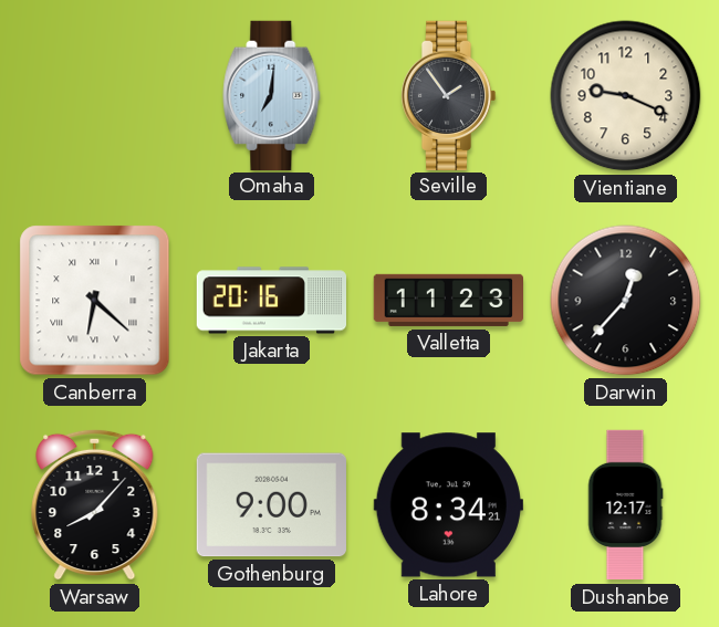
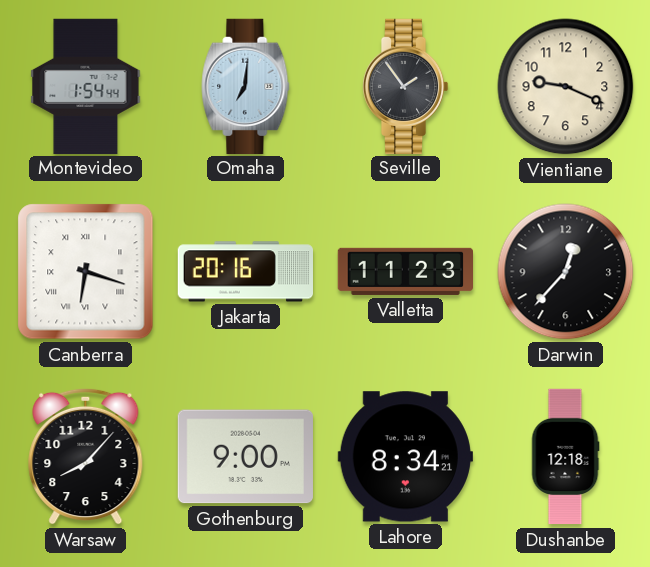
Montevideo: none -> 1:54
Canberra: 6:22 -> 6:18
Dushanbe: 12:17 -> 12:18
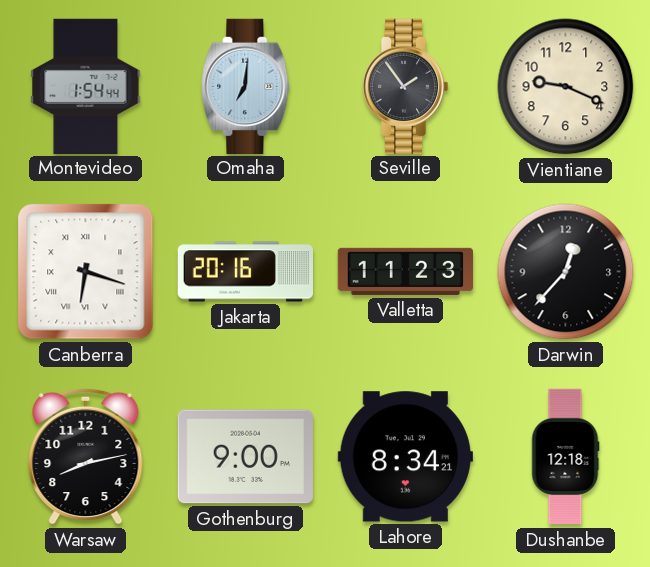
Warsaw: 8:07 -> 8:13
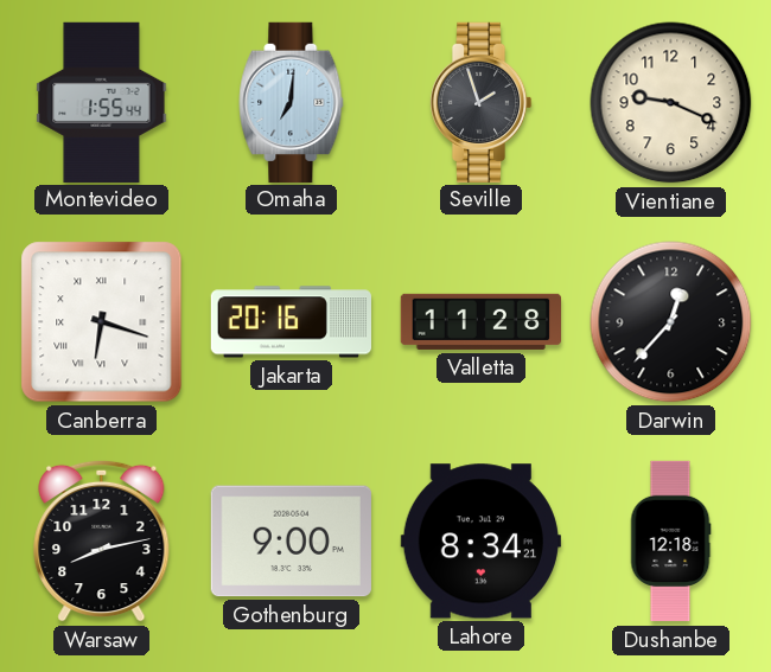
Montevideo: 1:54 -> 1:55
Seville: 1:54 -> 1:57
Valletta: 11:23 -> 11:28
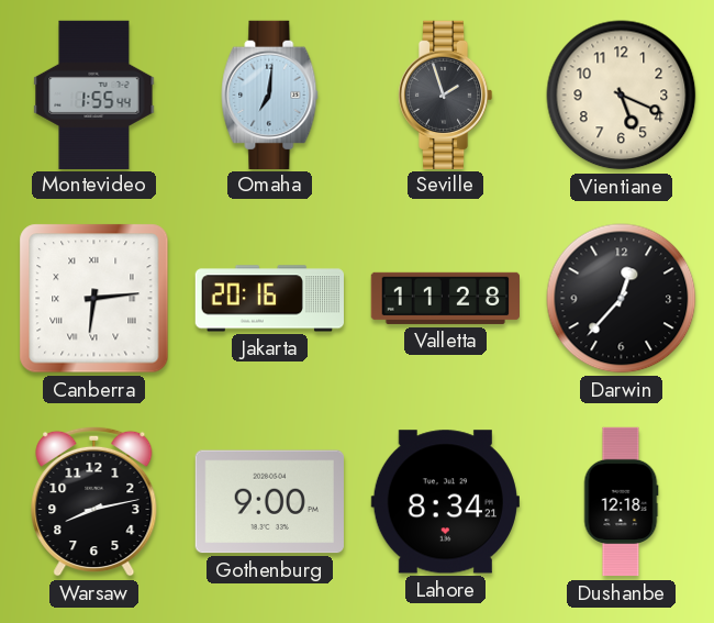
Vientiane: 9:19 -> 5:19
Canberra: 6:18 -> 6:14
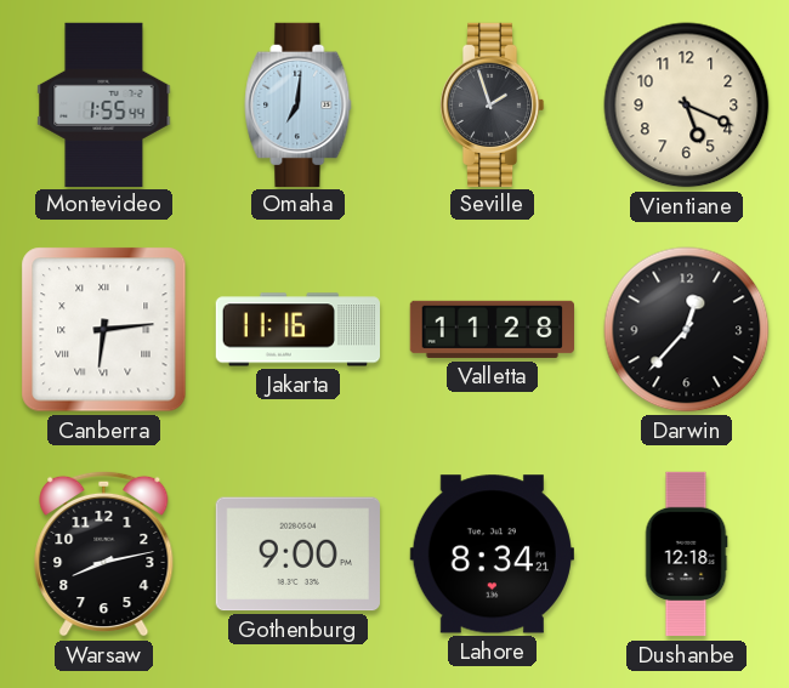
Jakarta: 20:16 -> 11:16
